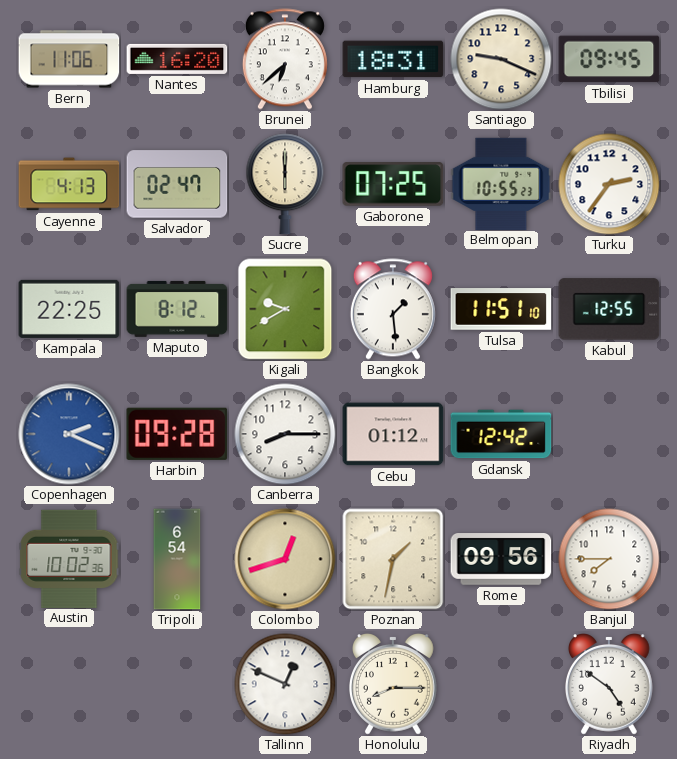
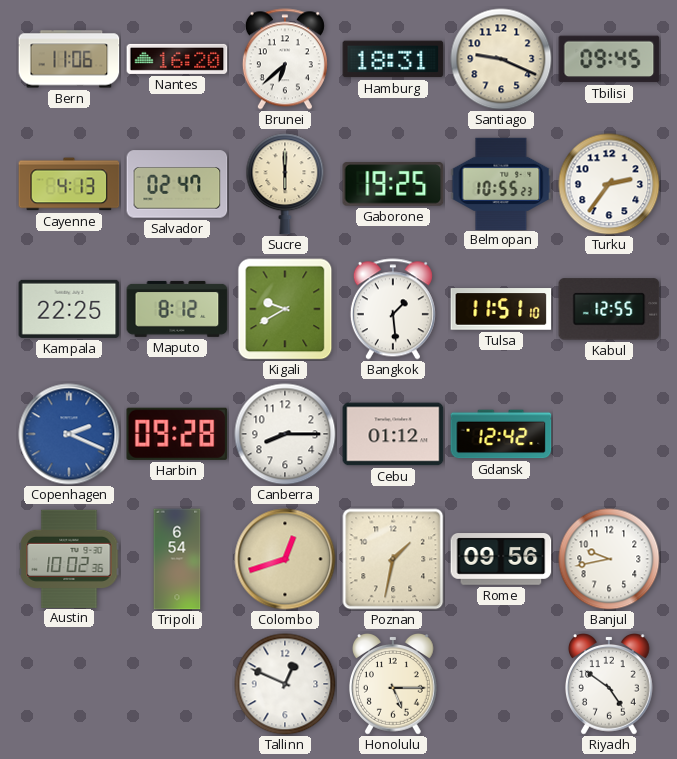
Gaborone: 07:25 -> 19:25
Banjul: 7:45 -> 9:43
Honolulu: 8:15 -> 5:15
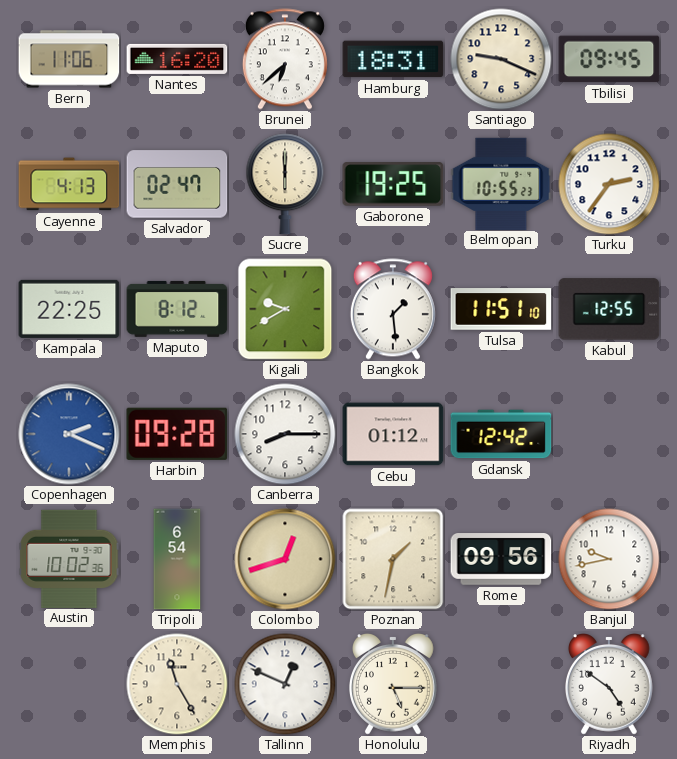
Memphis: none -> 11:25
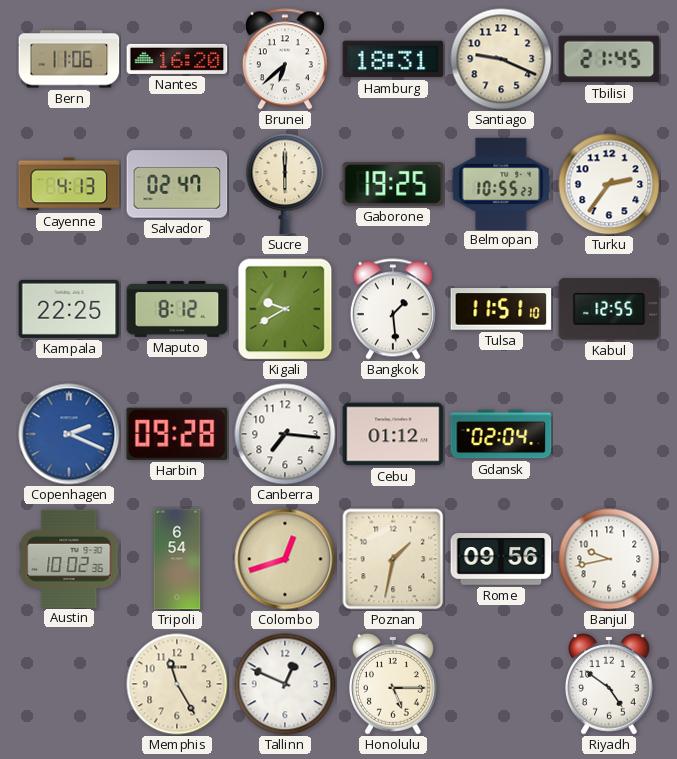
Tbilisi: 09:45 -> 21:45
Canberra: 8:15 -> 7:16
Gdansk: 12:42 -> 02:04
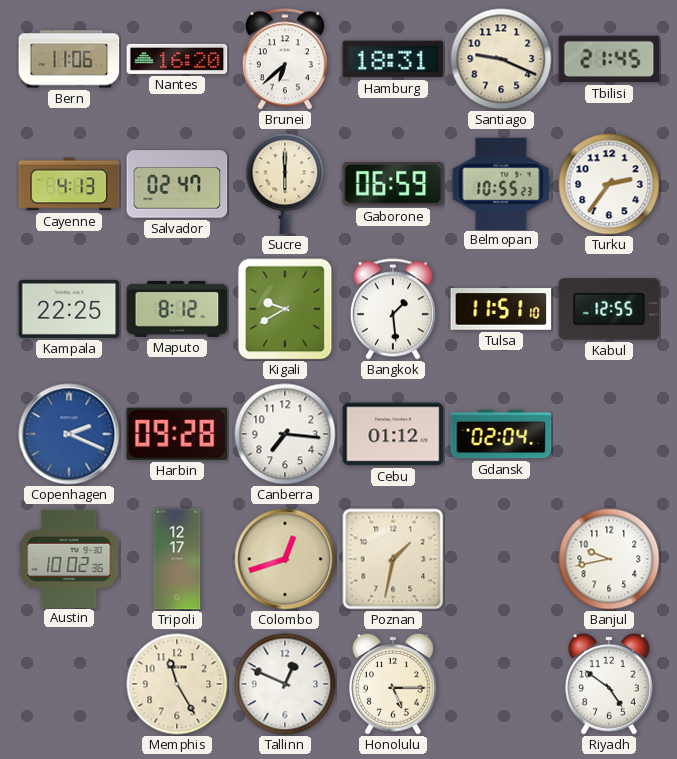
Gaborone: 19:25 -> 06:59
Tripoli: 6:54 -> 12:17
Rome: 09:56 -> none
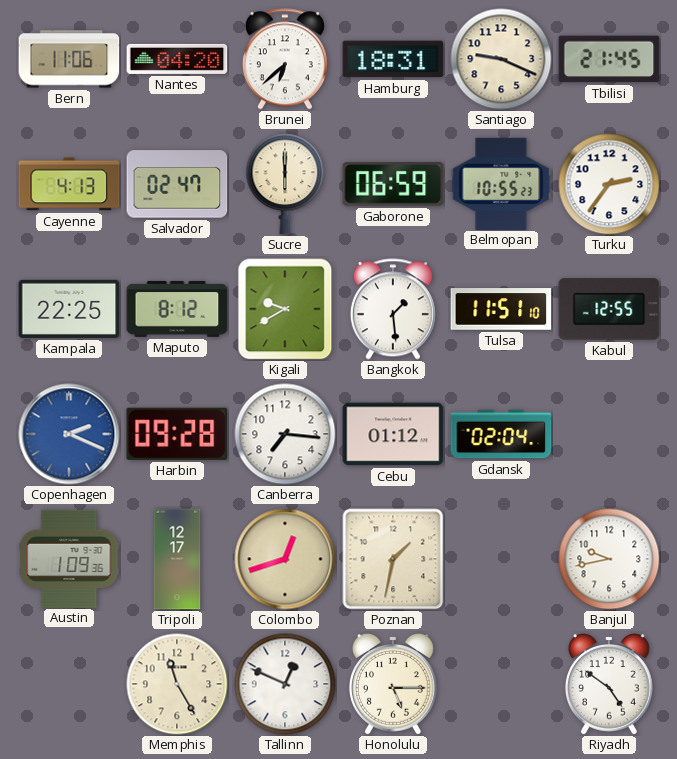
Nantes: 16:20 -> 04:20
Austin: 10:02 -> 1:09
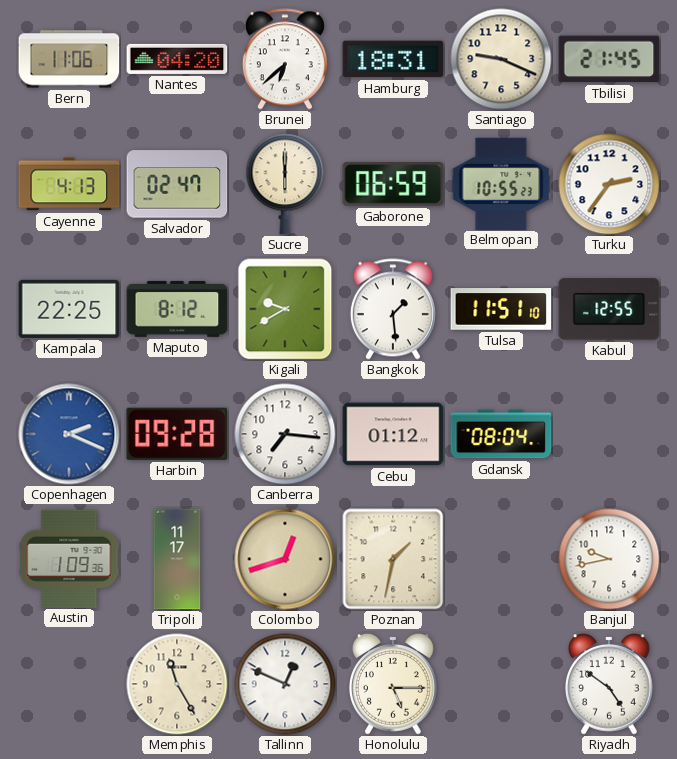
Gdansk: 02:04 -> 08:04
Tripoli: 12:17 -> 11:17
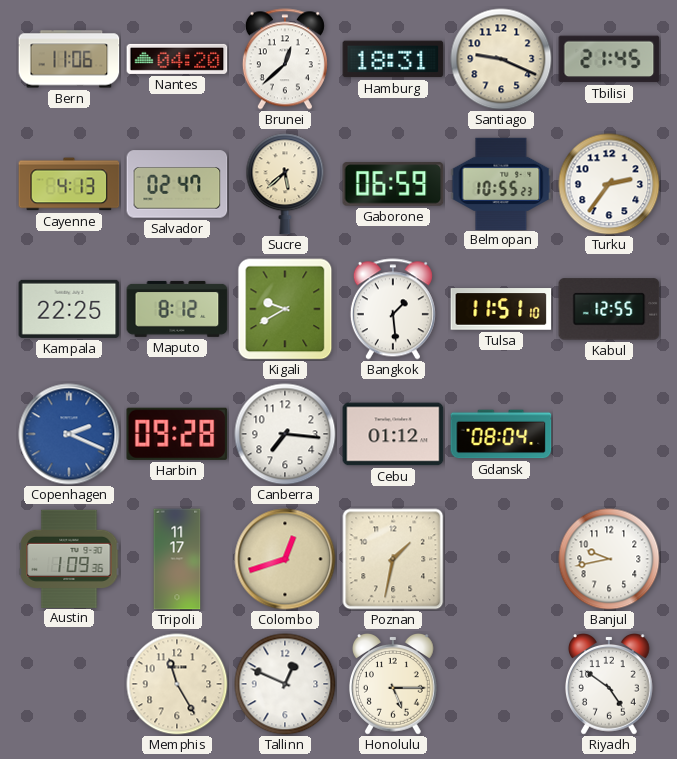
Brunei: 6:38 -> 12:38
Sucre: 6:00 -> 5:38
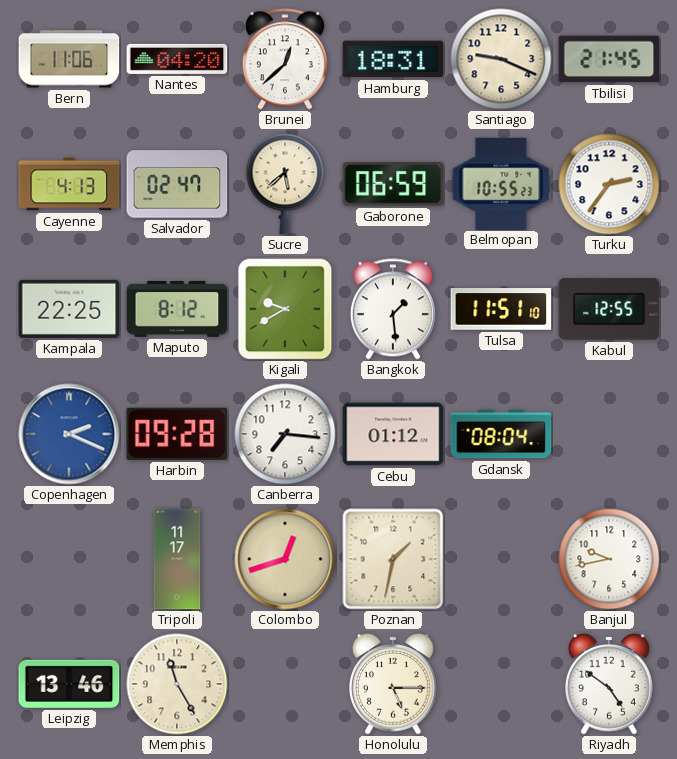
Austin: 1:09 -> none
Leipzig: none -> 13:46
Tallinn: 12:49 -> none
